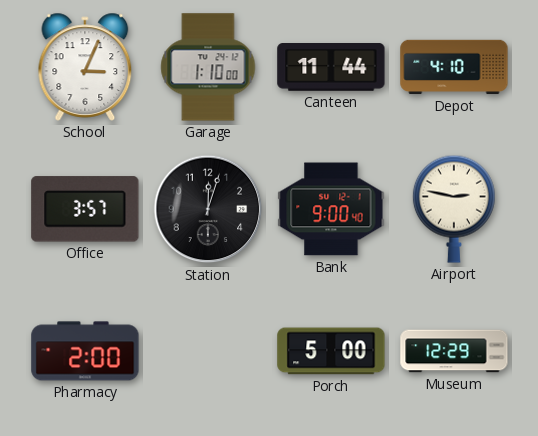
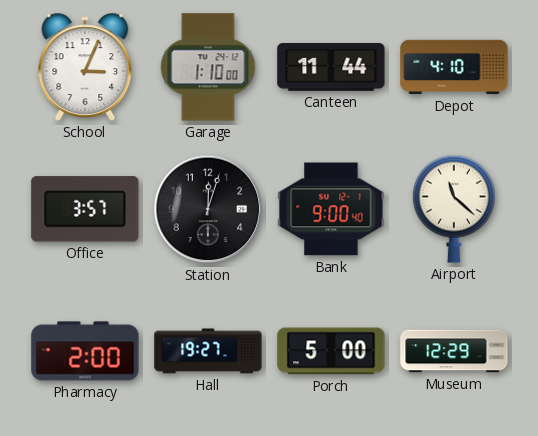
Airport: 2:47 -> 11:22
Hall: none -> 19:27
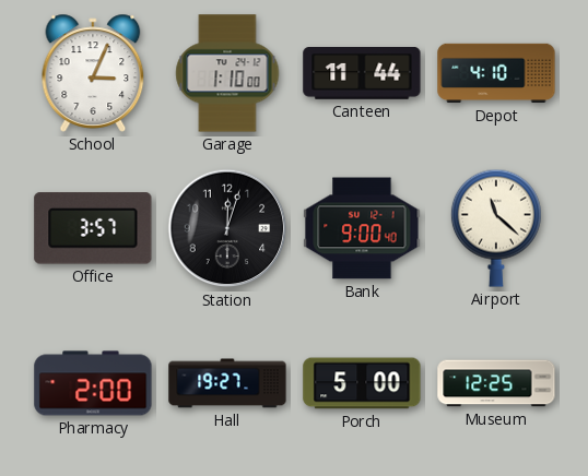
Museum: 12:29 -> 12:25
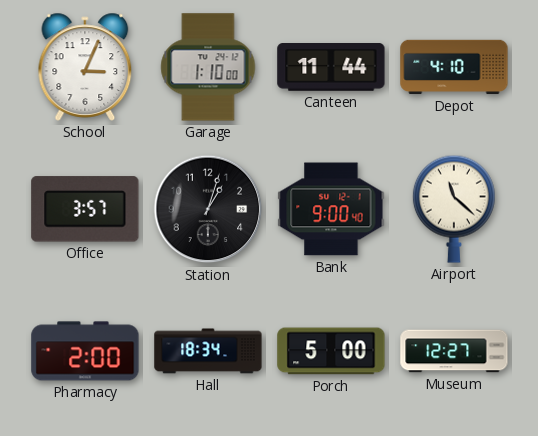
Station: 12:03 -> 1:03
Hall: 19:27 -> 18:34
Museum: 12:25 -> 12:27
